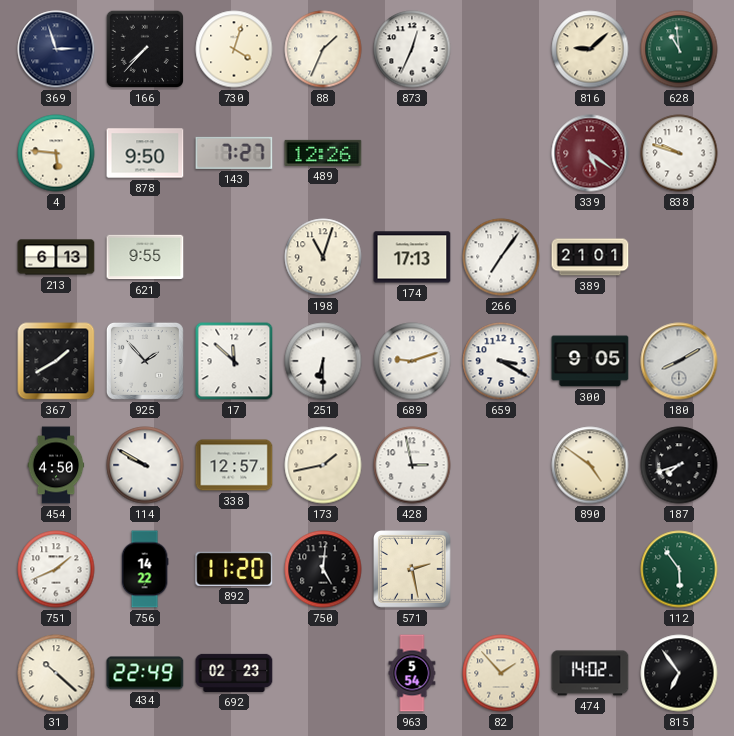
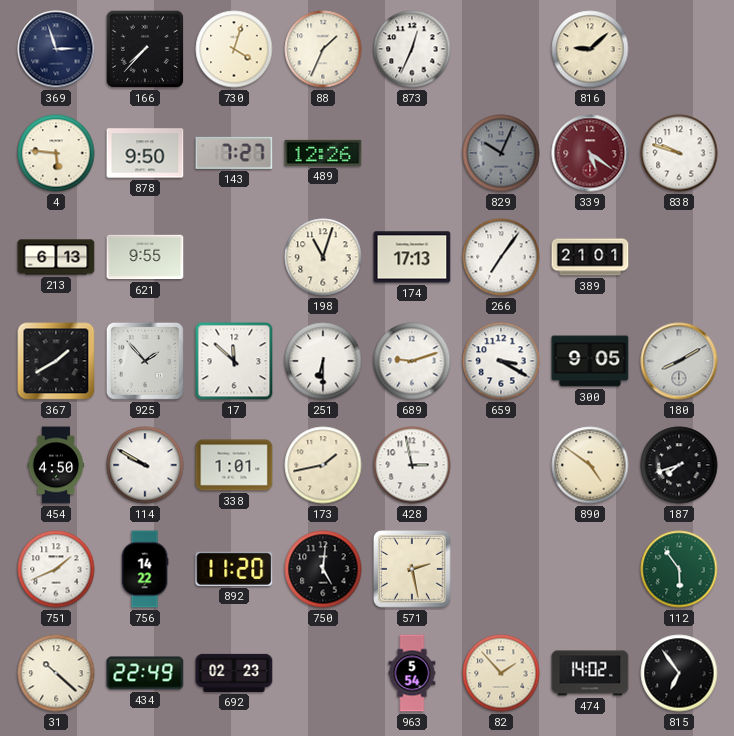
628: 10:59 -> none
829: none -> 10:04
338: 12:57 -> 1:01
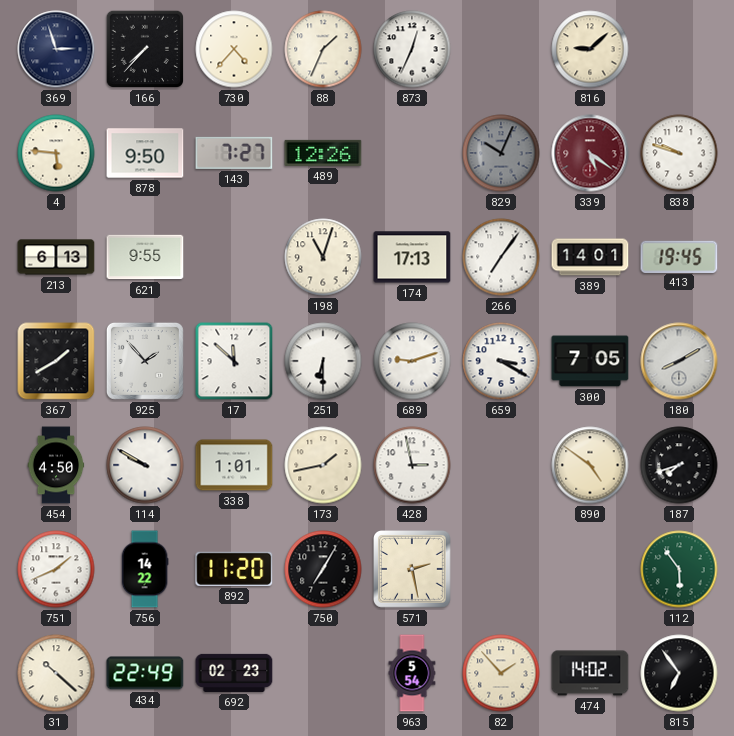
730: 4:03 -> 4:37
389: 21:01 -> 14:01
413: none -> 19:45
300: 9:05 -> 7:05
750: 5:01 -> 7:05
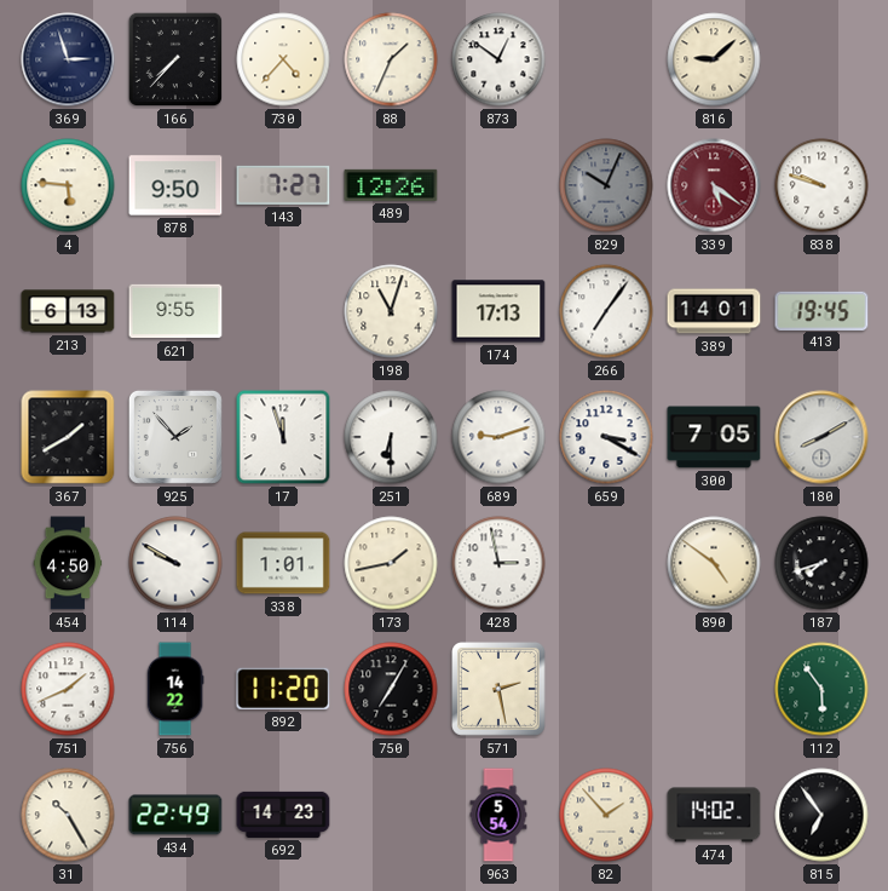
873: 12:34 -> 12:51
17: 11:52 -> 11:57
31: 10:22 -> 10:25
692: 02:23 -> 14:23
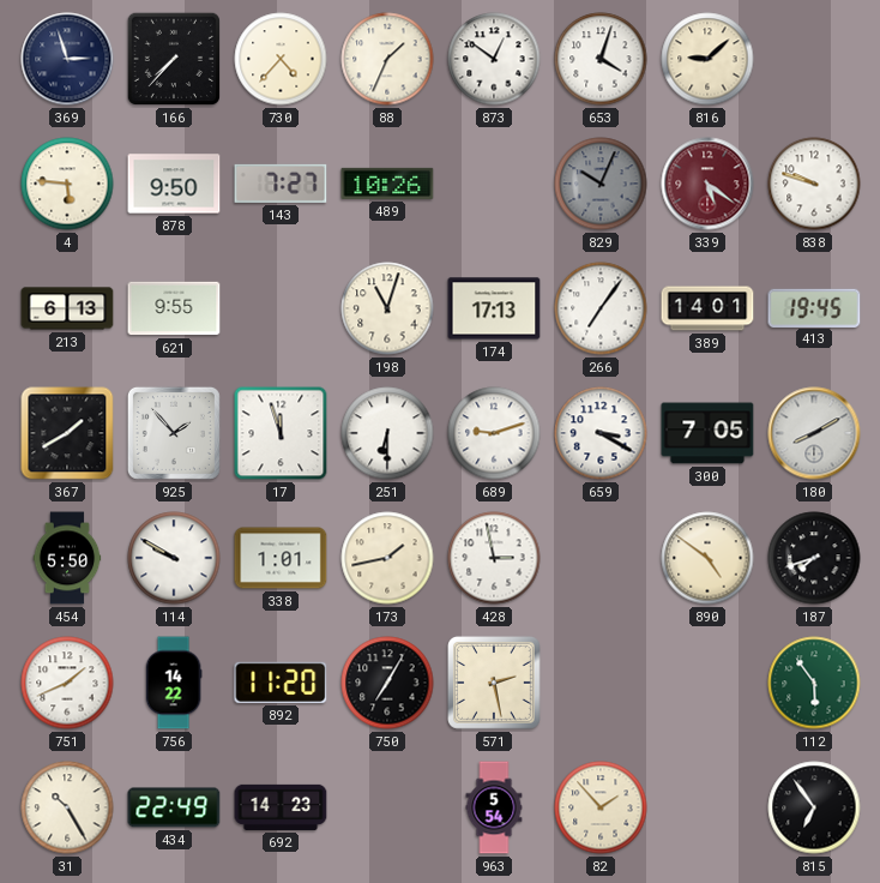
653: none -> 4:03
489: 12:26 -> 10:26
454: 4:50 -> 5:50
474: 14:02 -> none
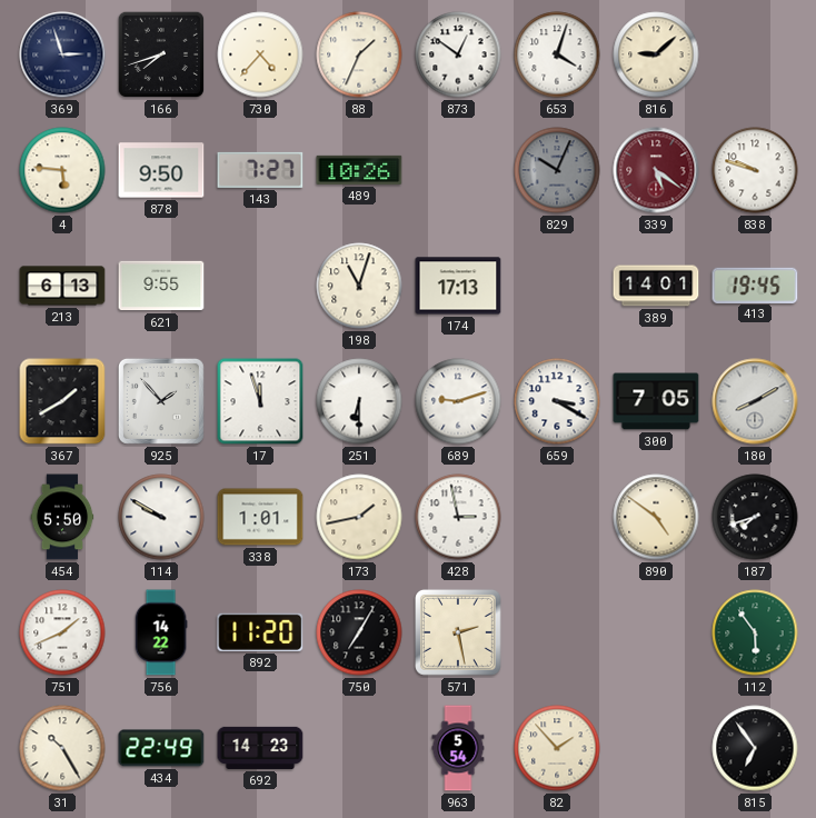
166: 7:37 -> 7:42
266: 7:06 -> none
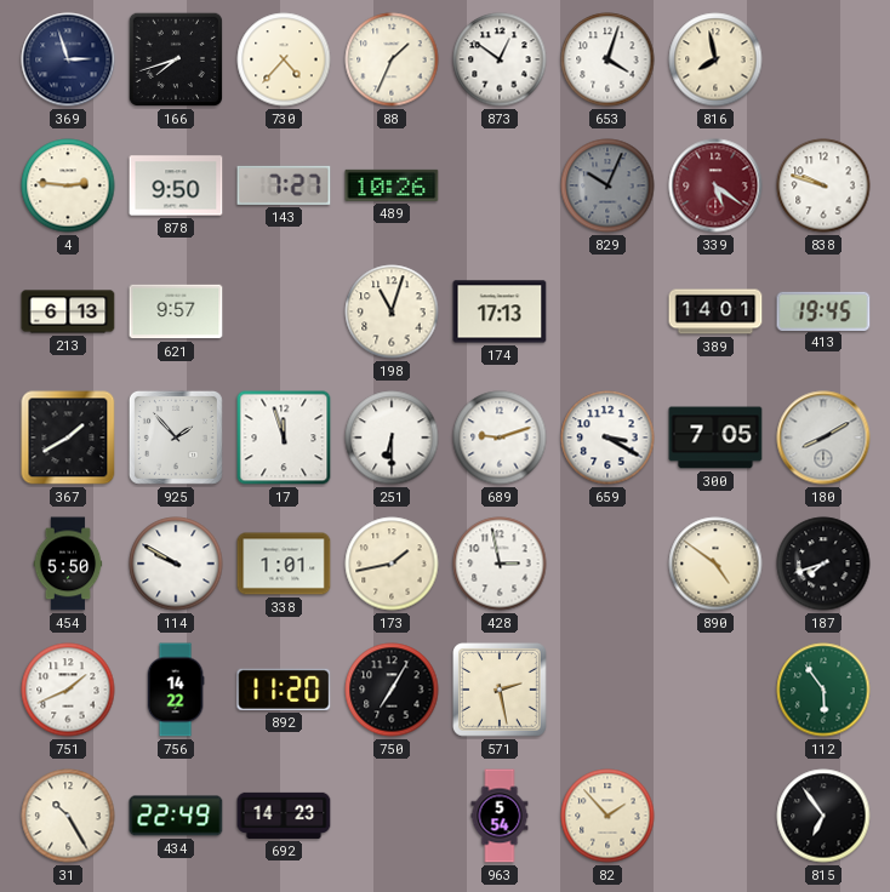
816: 9:08 -> 7:58
4: 5:46 -> 2:46
621: 9:55 -> 9:57
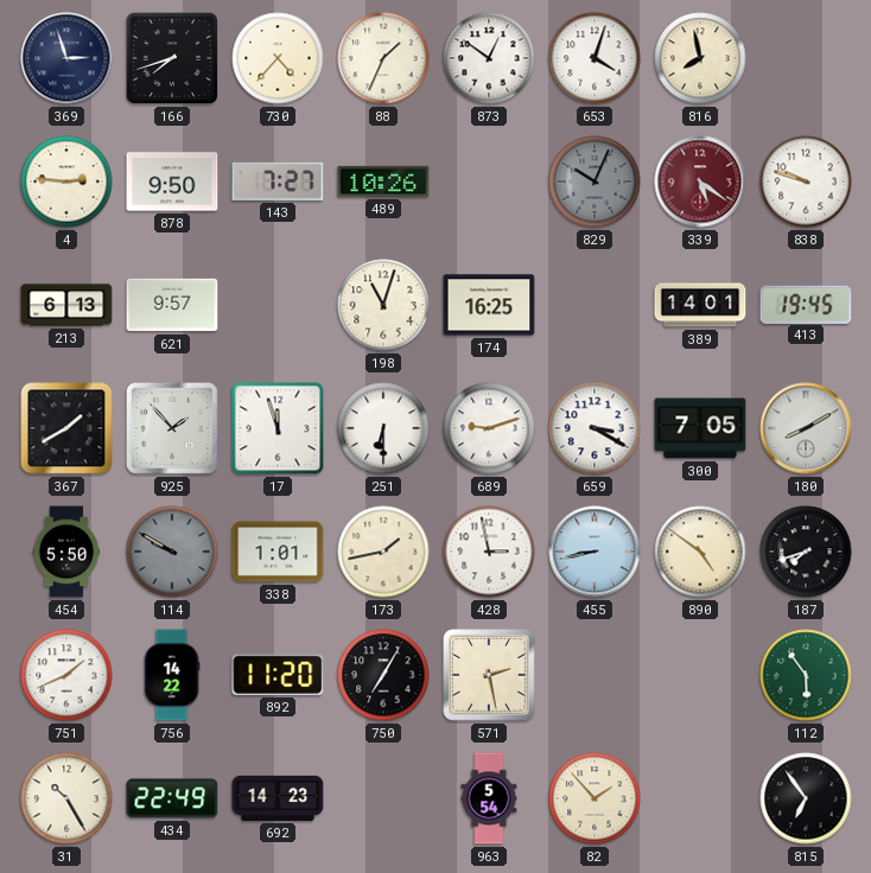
174: 17:13 -> 16:25
114 dial: white -> grey
455: none -> 8:43
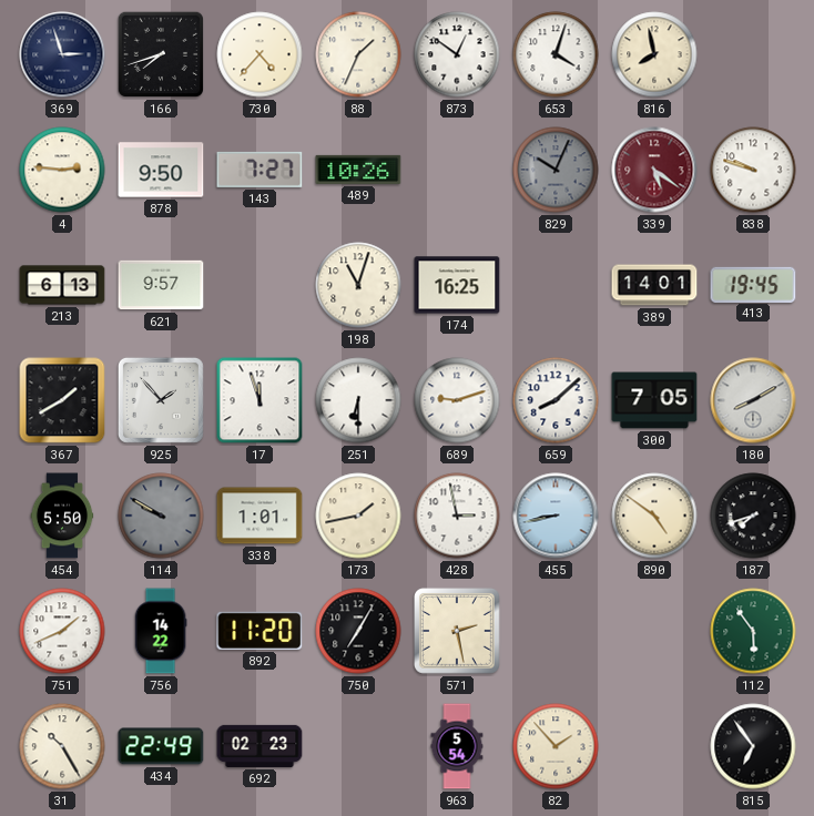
659: 3:20 -> 8:08
692: 14:23 -> 02:23
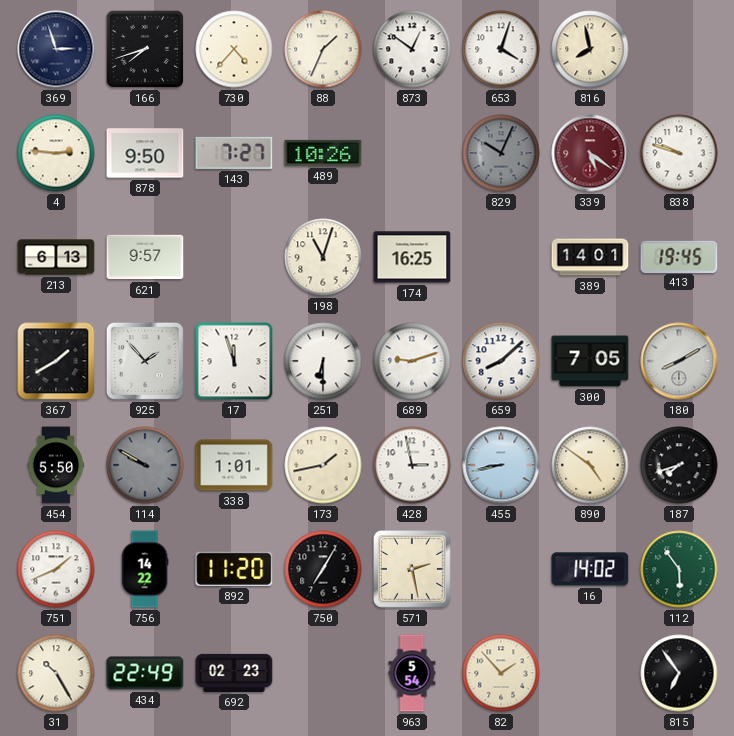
16: none -> 14:02
